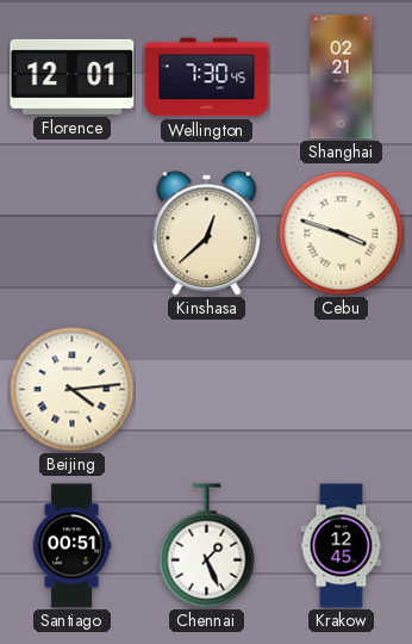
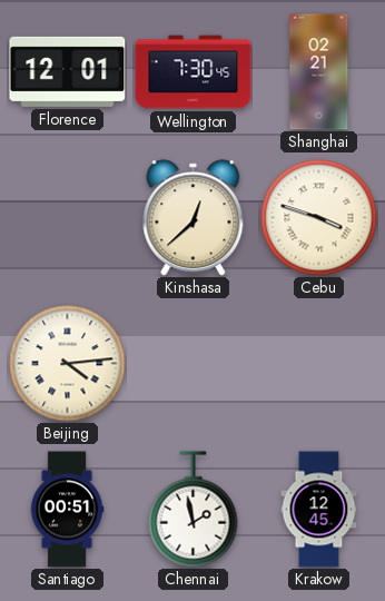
Chennai: 1:26 -> 1:58
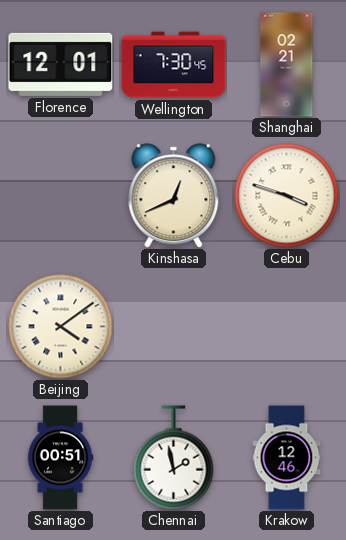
Kinshasa: 12:38 -> 12:41
Beijing: 4:14 -> 4:09
Krakow: 12:45 -> 12:46
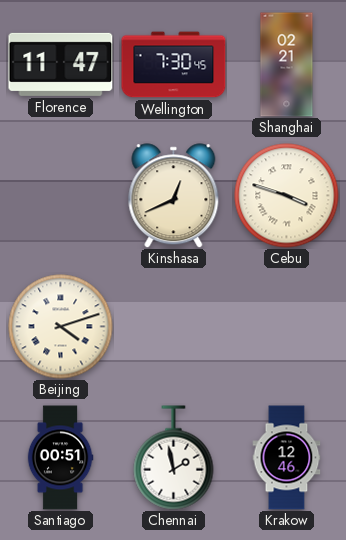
Florence: 12:01 -> 11:47
Beijing: 4:09 -> 4:12
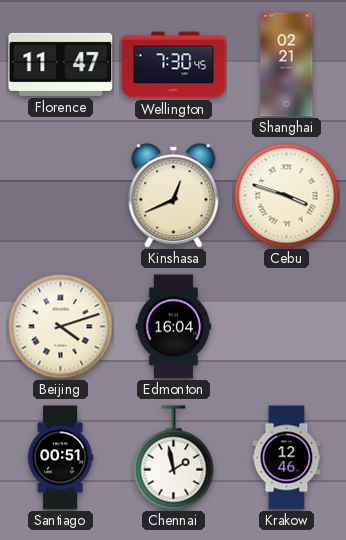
Edmonton: none -> 16:04
